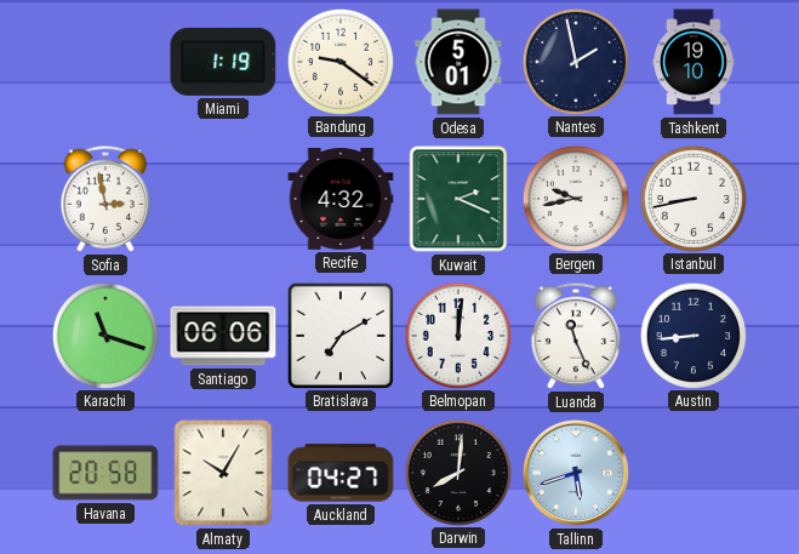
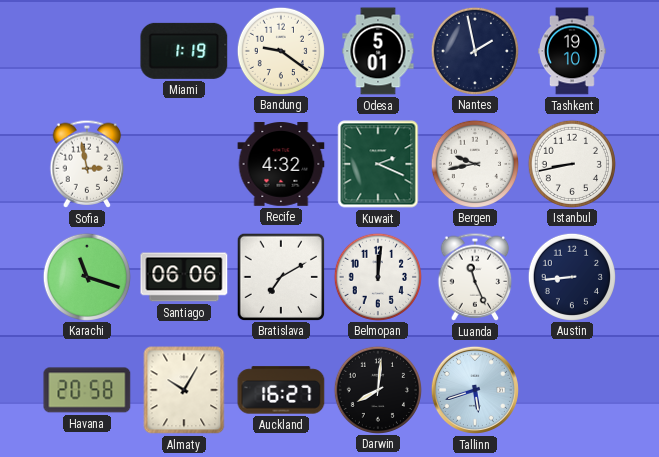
Auckland: 04:27 -> 16:27
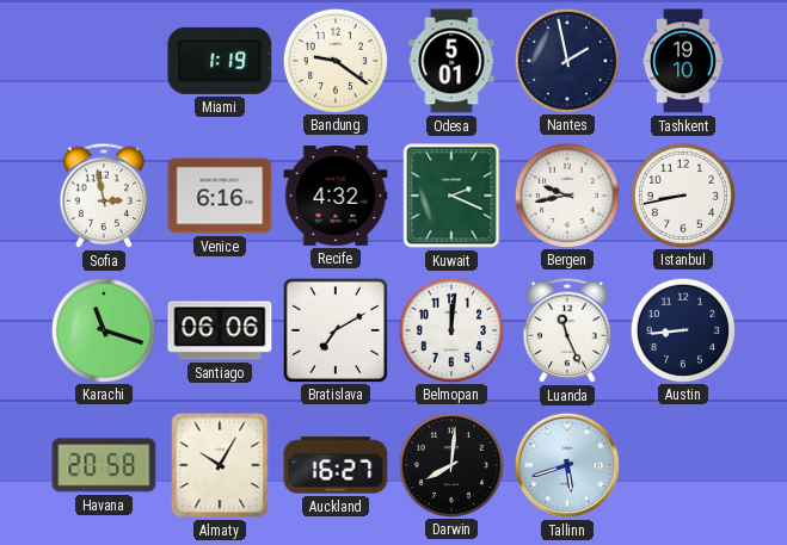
Venice: none -> 6:16
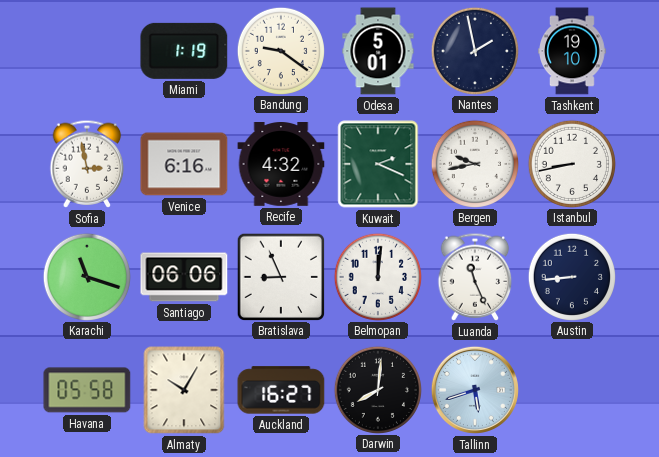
Bratislava: 7:10 -> 8:56
Havana: 20:58 -> 05:58
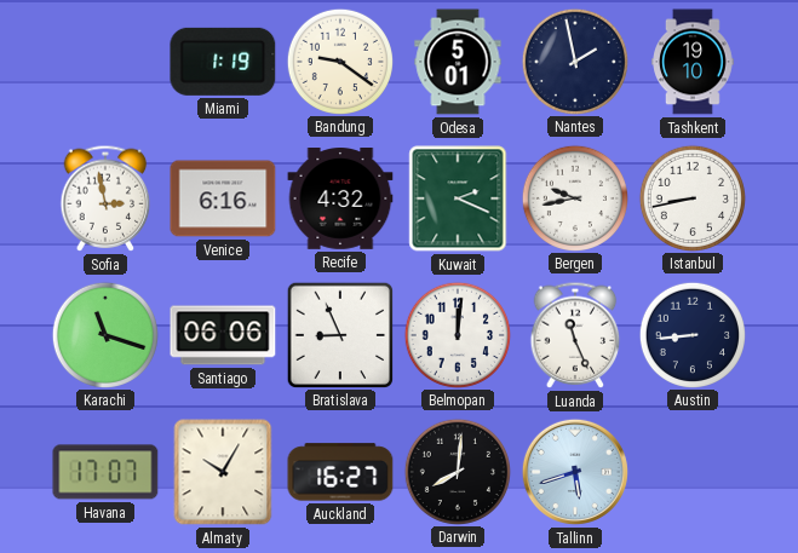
Havana: 05:58 -> 17:07
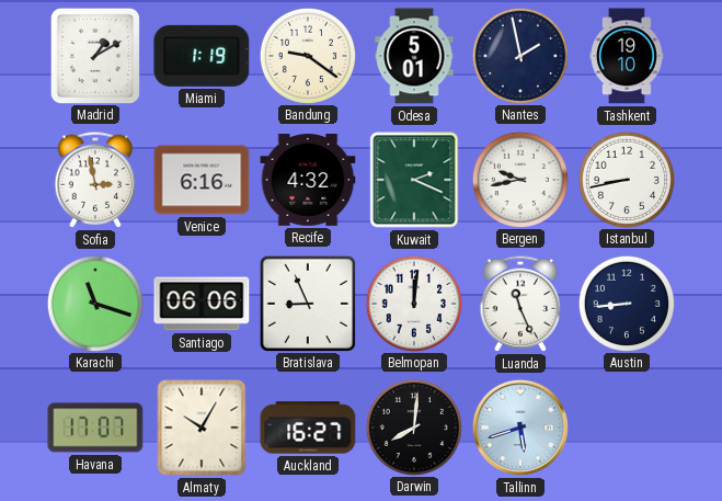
Madrid: none -> 1:10
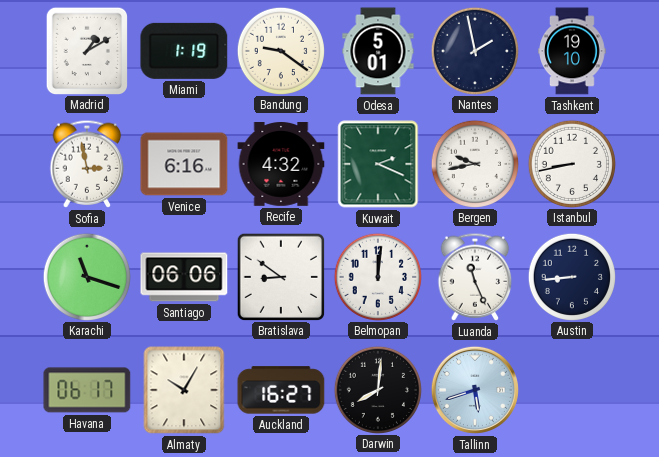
Bratislava: 8:56 -> 8:51
Havana: 17:07 -> 06:17
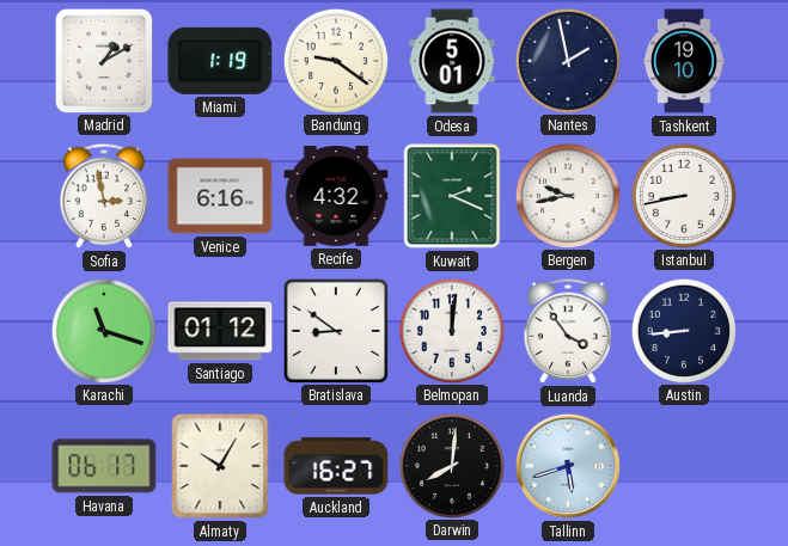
Santiago: 06:06 -> 01:12
Luanda: 11:26 -> 3:54
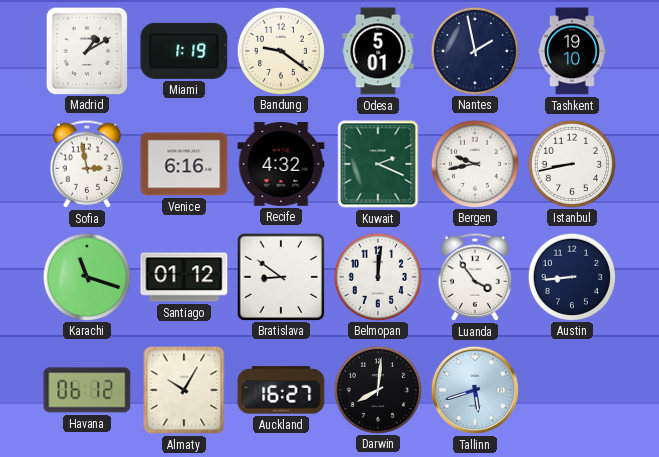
Havana: 06:17 -> 06:12
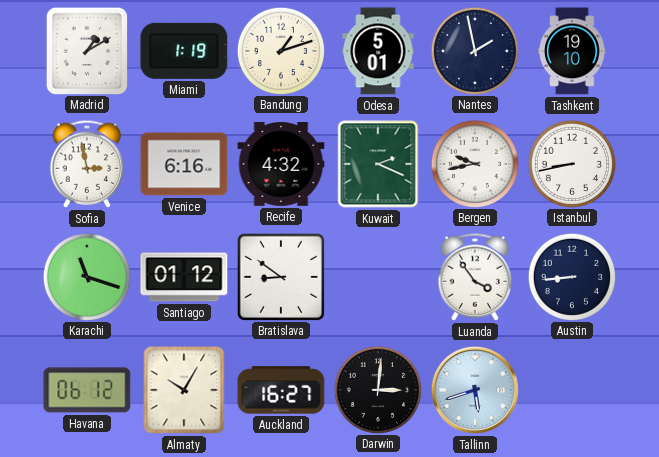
Bandung: 9:21 -> 1:12
Belmopan: 12:01 -> none
Darwin: 8:01 -> 3:01
